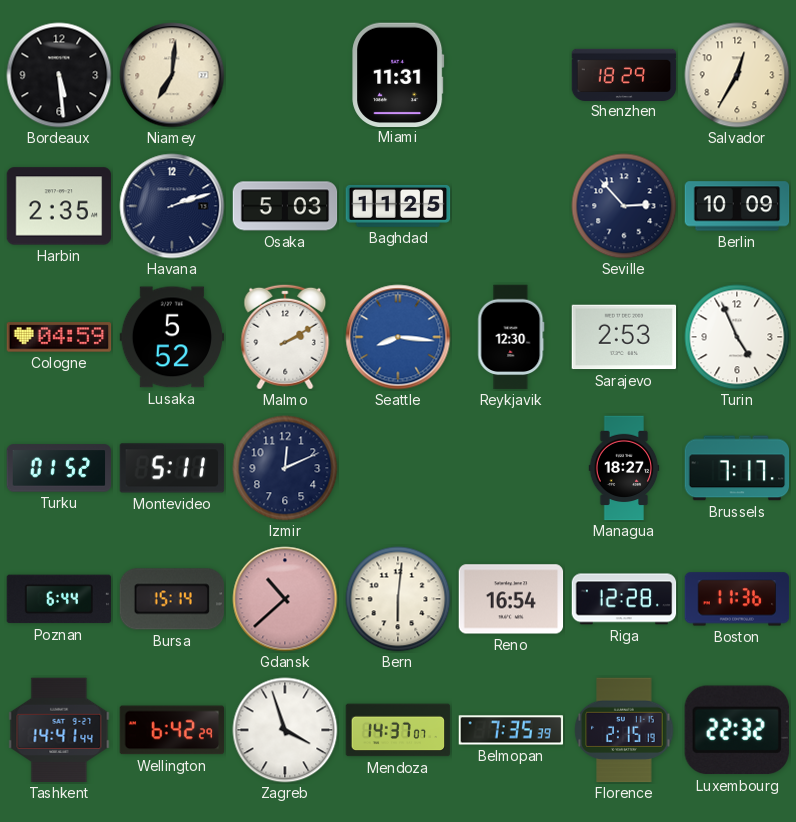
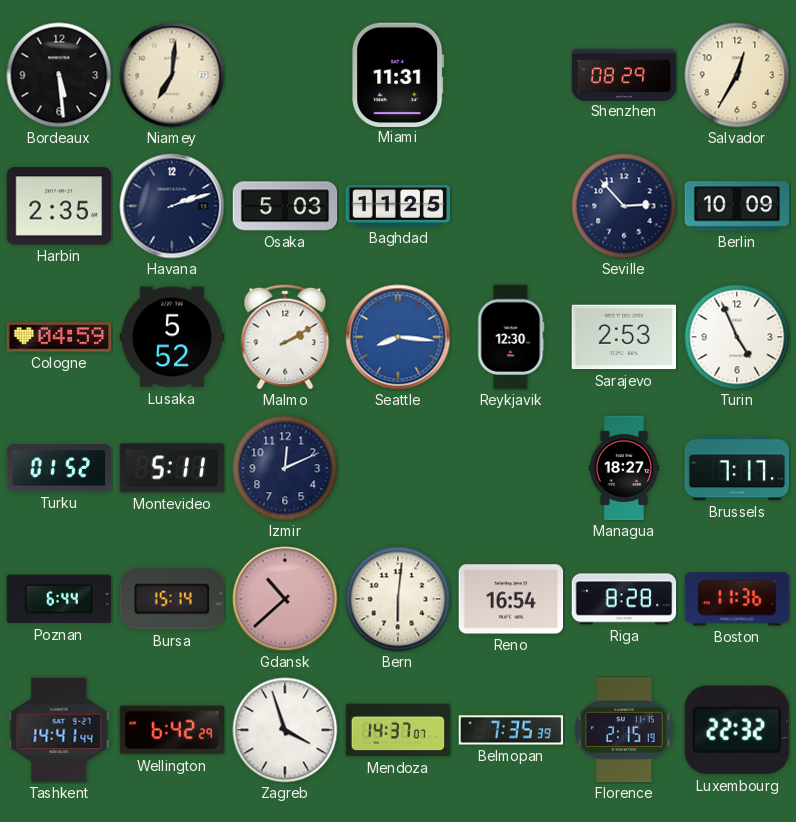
Shenzhen: 18:29 -> 08:29
Riga: 12:28 -> 8:28
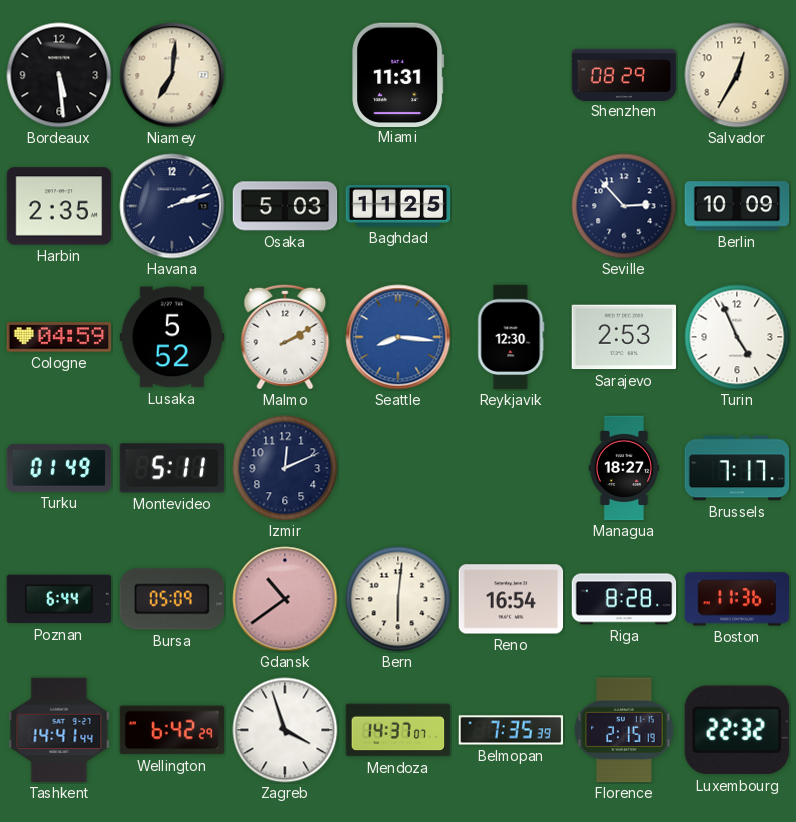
Turku: 01:52 -> 01:49
Bursa: 15:14 -> 05:09
Gdansk: 10:38 -> 10:39
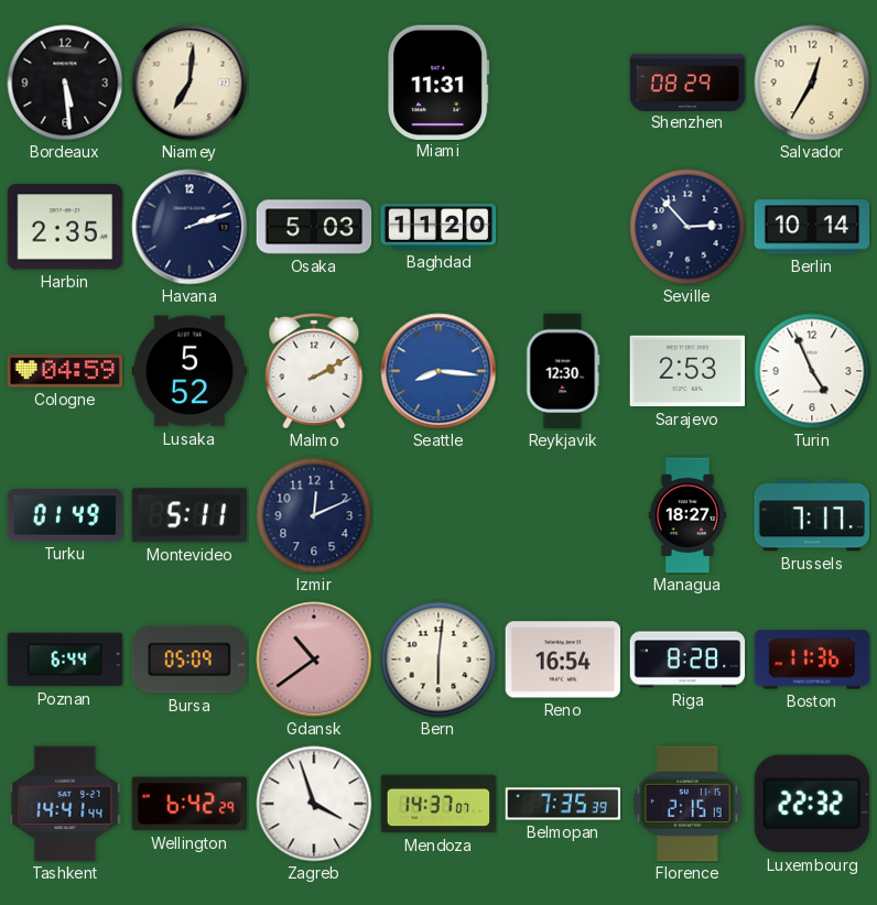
Baghdad: 11:25 -> 11:20
Berlin: 10:09 -> 10:14
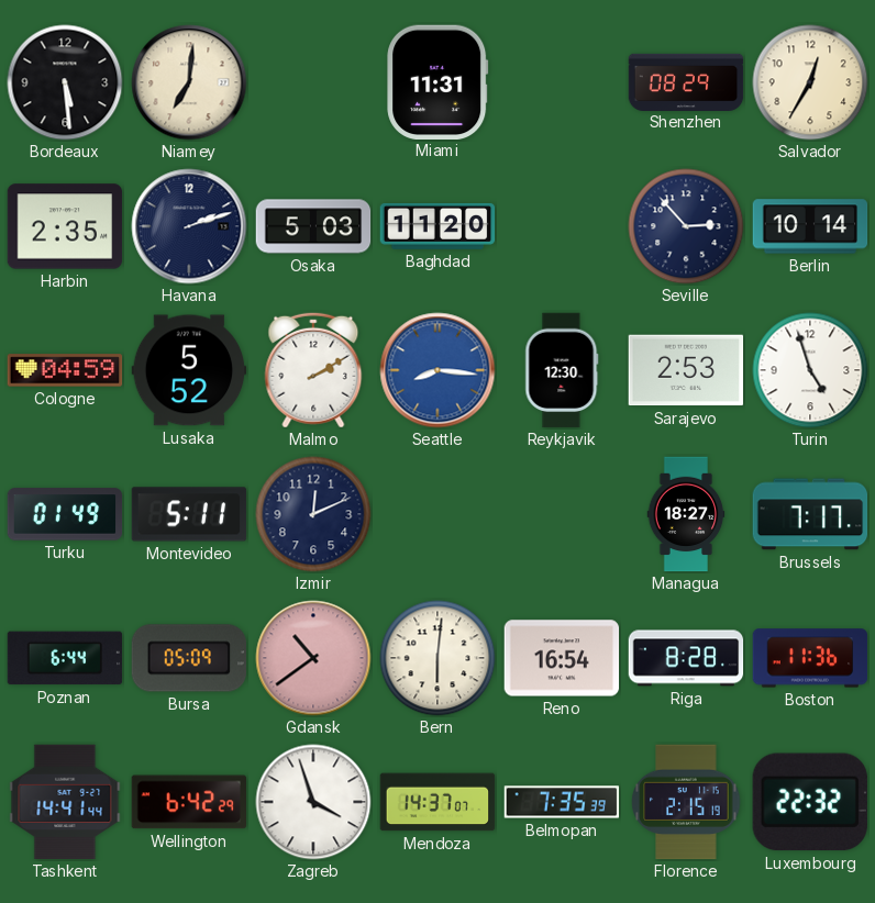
Turin: 4:56 -> 4:57
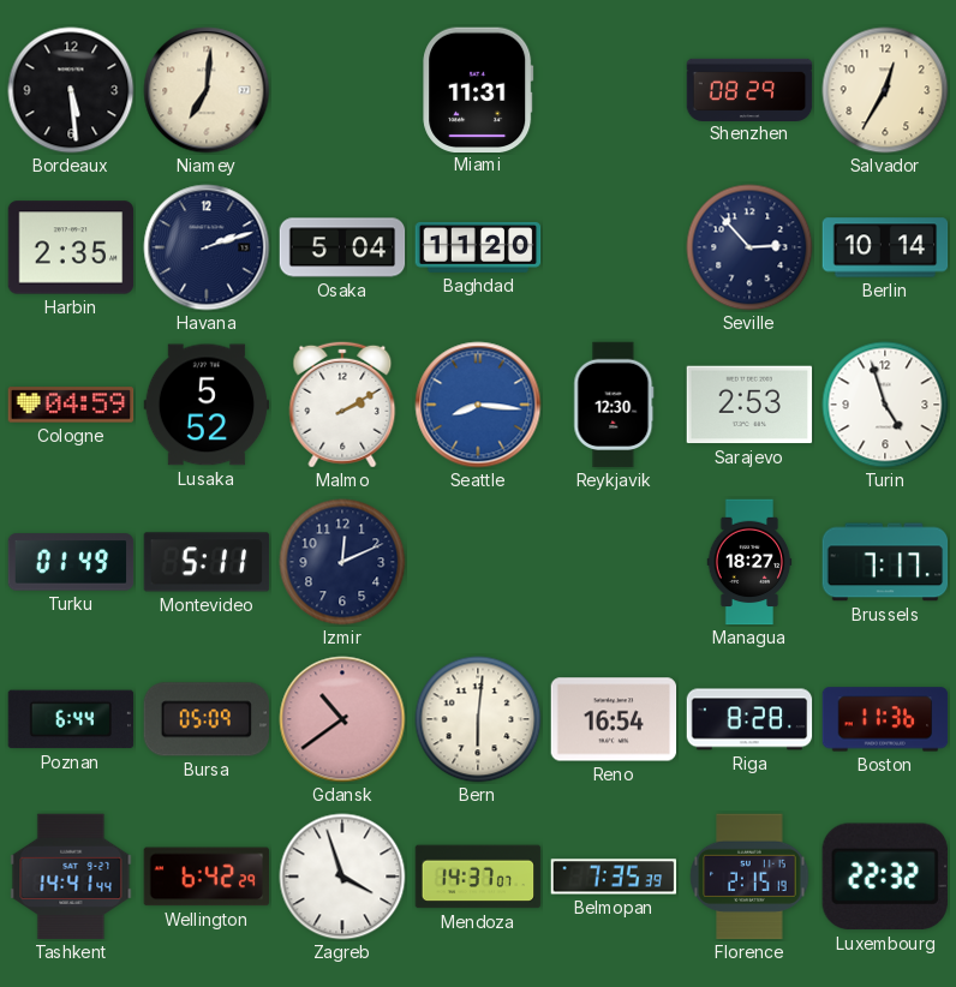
Osaka: 5:03 -> 5:04
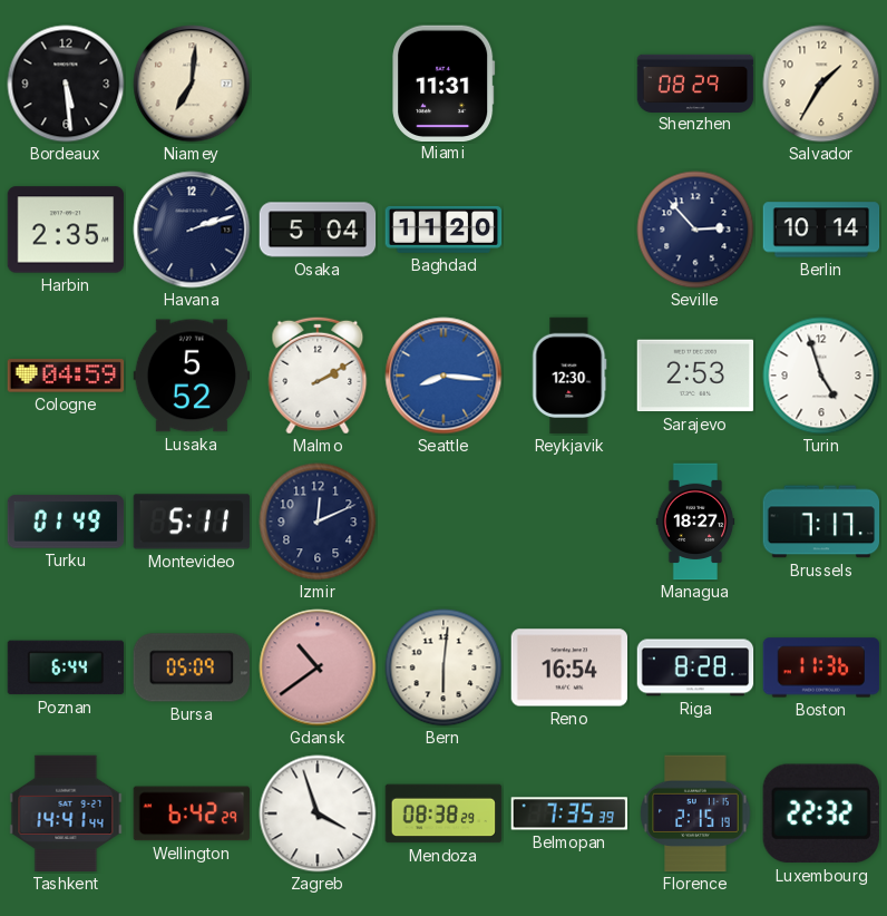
Salvador: 12:35 -> 1:35
Mendoza: 14:37 -> 08:38
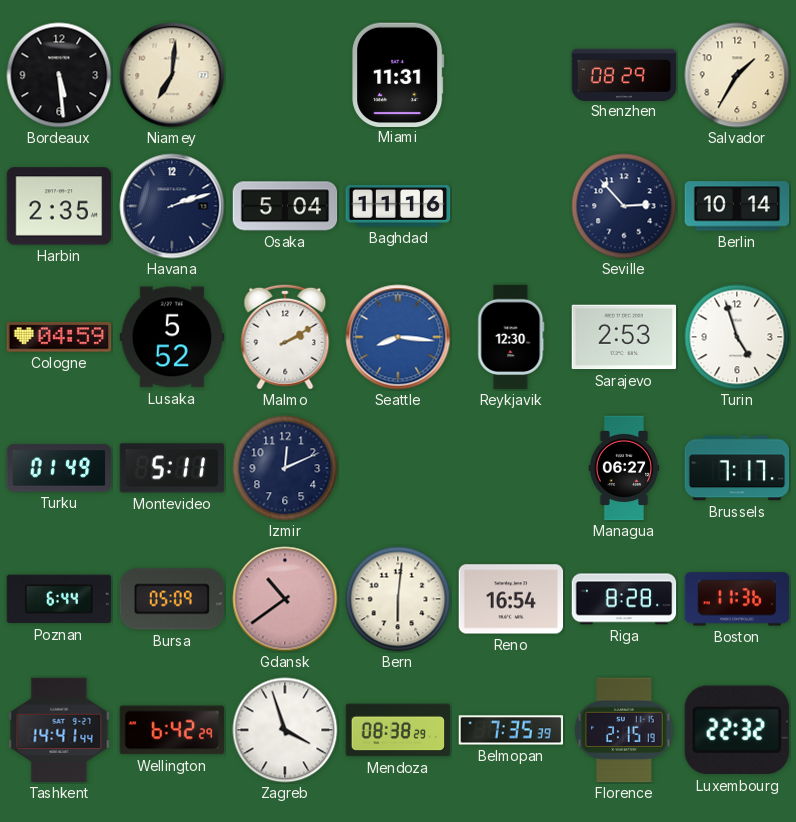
Baghdad: 11:20 -> 11:16
Managua: 18:27 -> 06:27
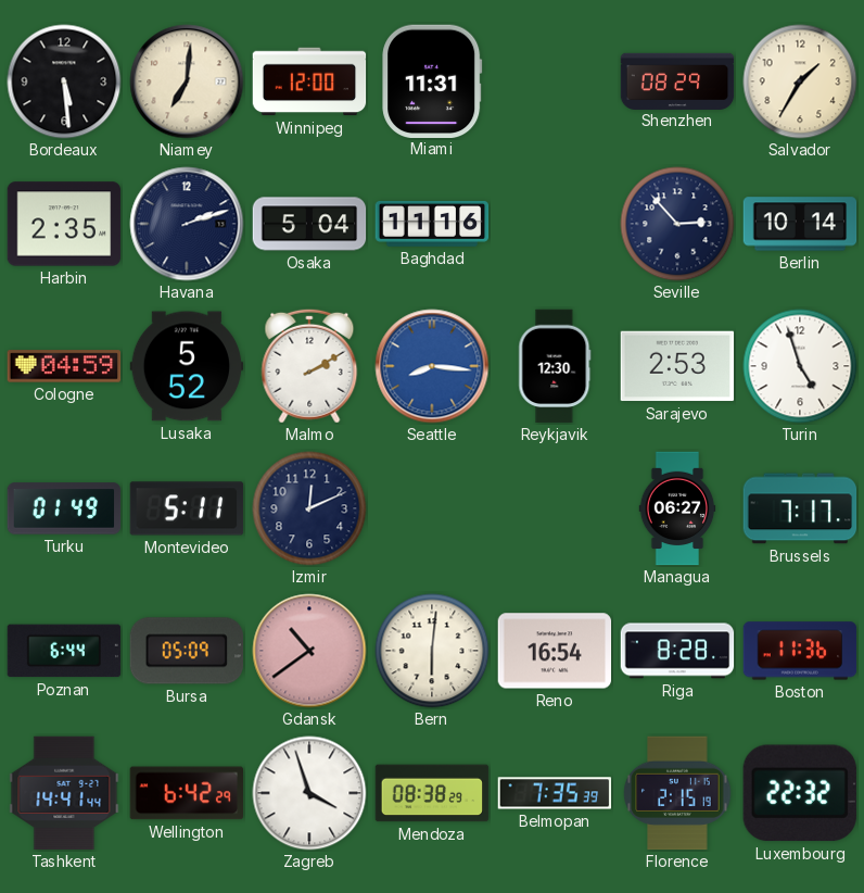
Winnipeg: none -> 12:00
